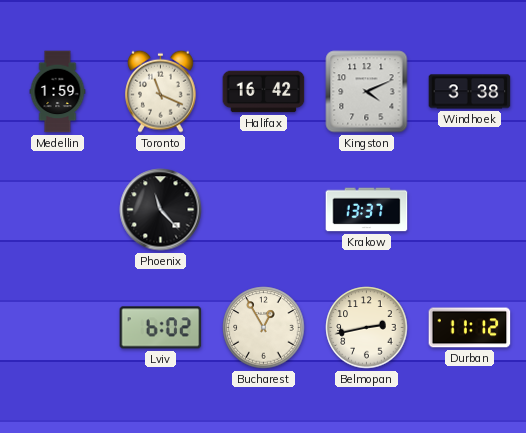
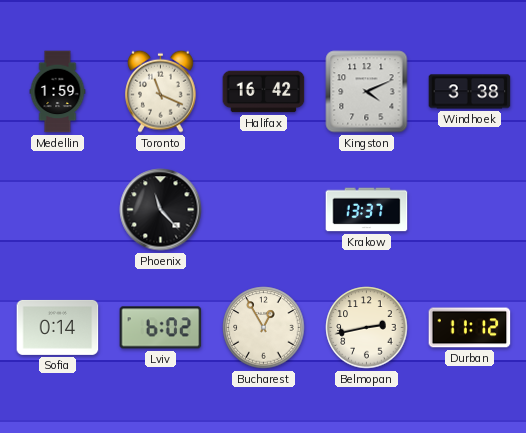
Sofia: none -> 0:14
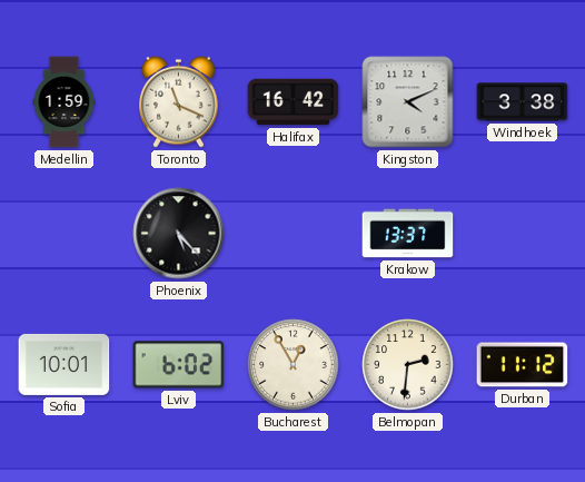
Phoenix: 11:23 -> 5:23
Sofia: 0:14 -> 10:01
Belmopan: 2:43 -> 2:31
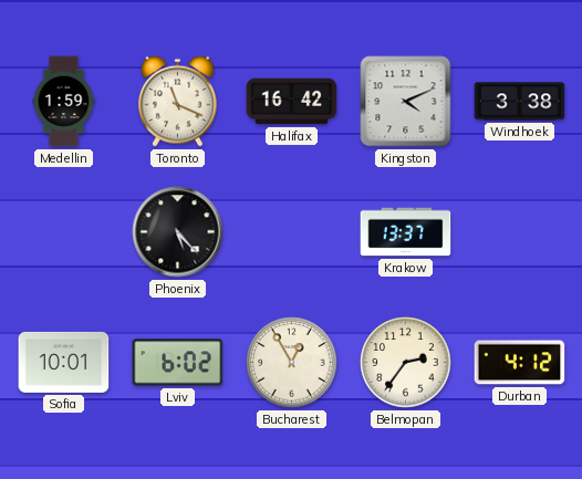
Belmopan: 2:31 -> 2:36
Durban: 11:12 -> 4:12
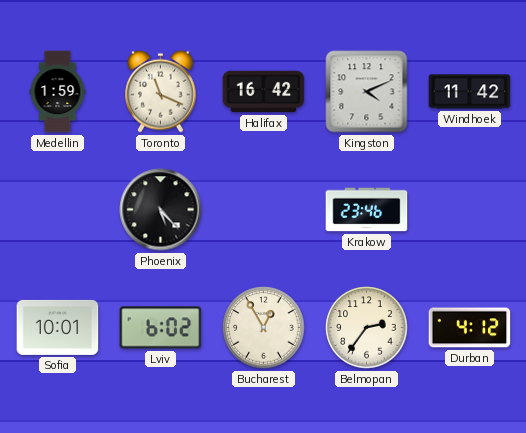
Windhoek: 3:38 -> 11:42
Krakow: 13:37 -> 23:46
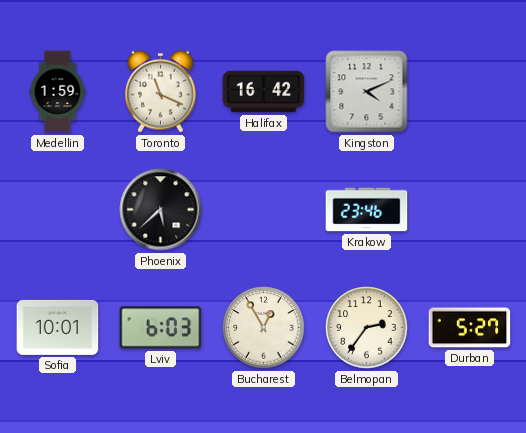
Windhoek: 11:42 -> none
Phoenix: 5:23 -> 5:38
Lviv: 6:02 -> 6:03
Durban: 4:12 -> 5:27
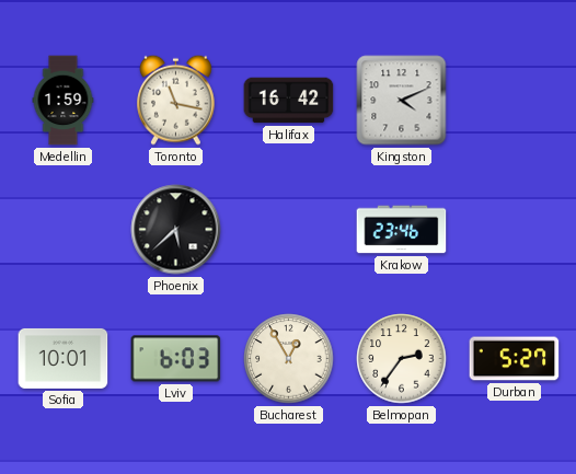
Toronto: 11:19 -> 11:17
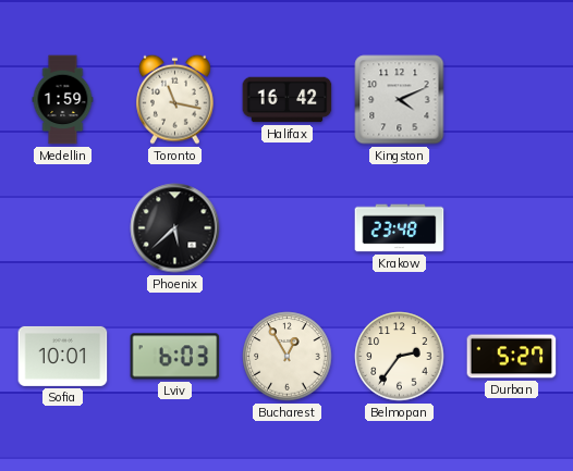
Krakow: 23:46 -> 23:48
